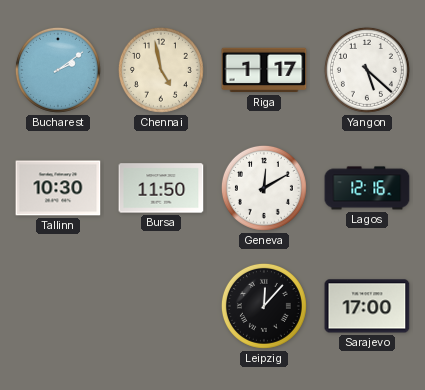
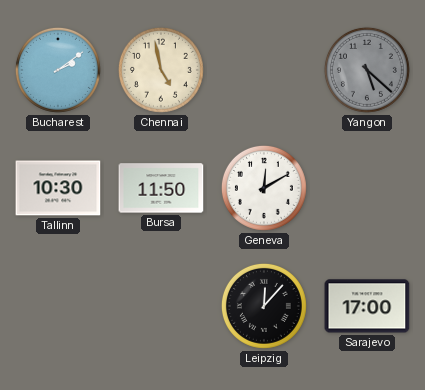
Riga: 1:17 -> none
Yangon dial: white -> grey
Lagos: 12:16 -> none
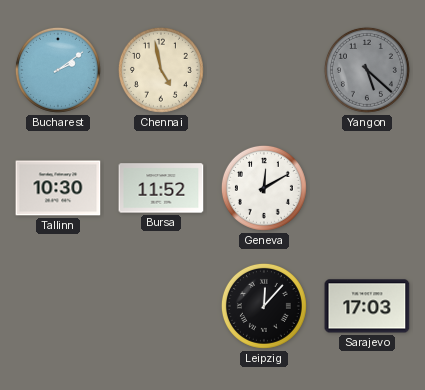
Bursa: 11:50 -> 11:52
Sarajevo: 17:00 -> 17:03
